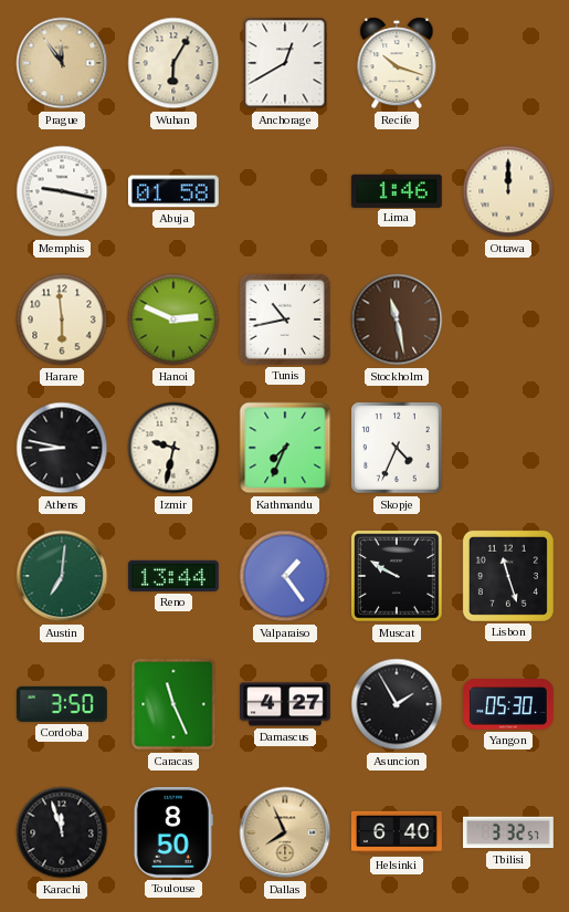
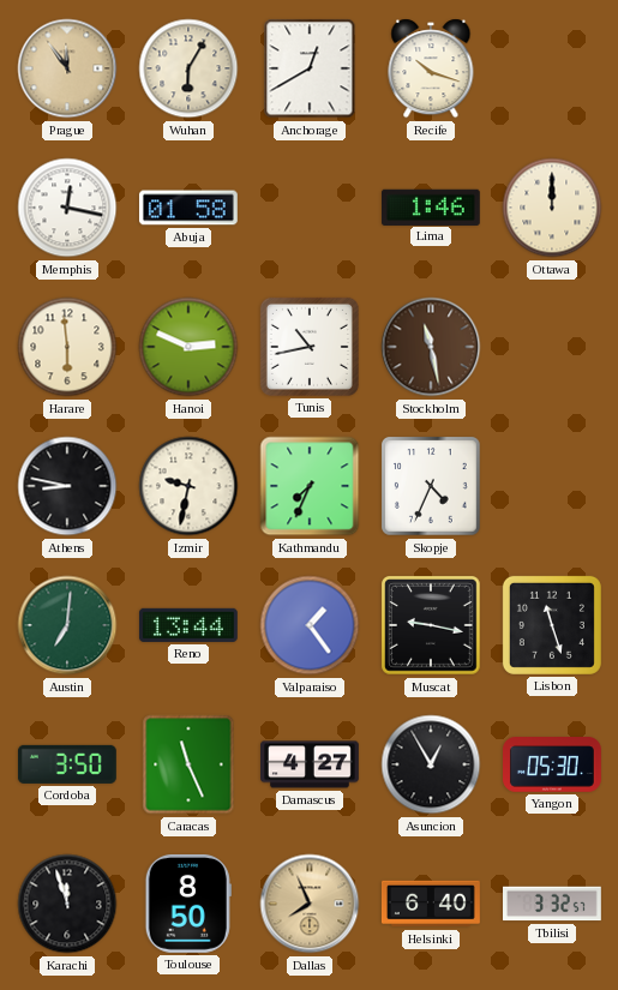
Memphis: 9:17 -> 12:17
Muscat: 9:50 -> 9:17
Asuncion: 1:55 -> 12:55
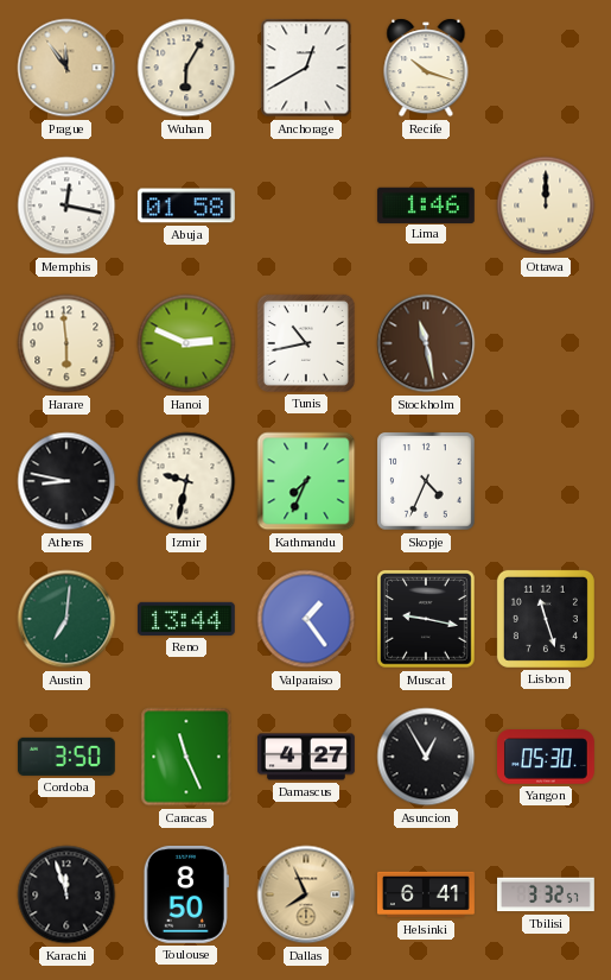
Helsinki: 6:40 -> 6:41
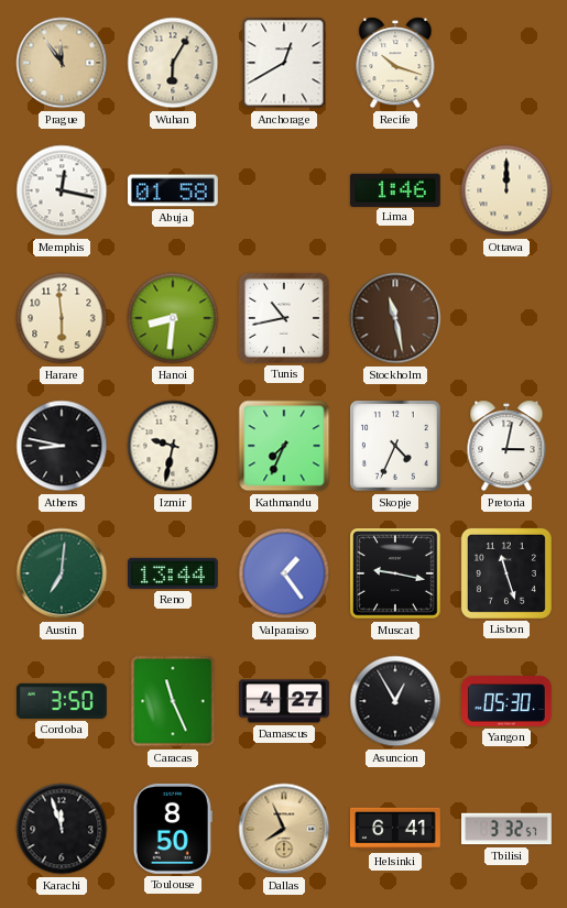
Hanoi: 2:49 -> 8:31
Pretoria: none -> 3:02
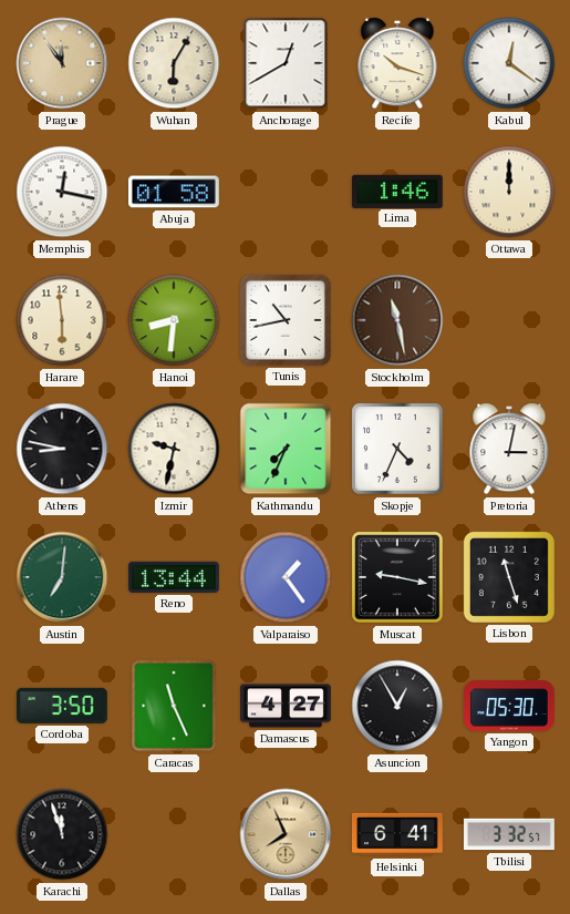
Kabul: none -> 12:21
Toulouse: 8:50 -> none
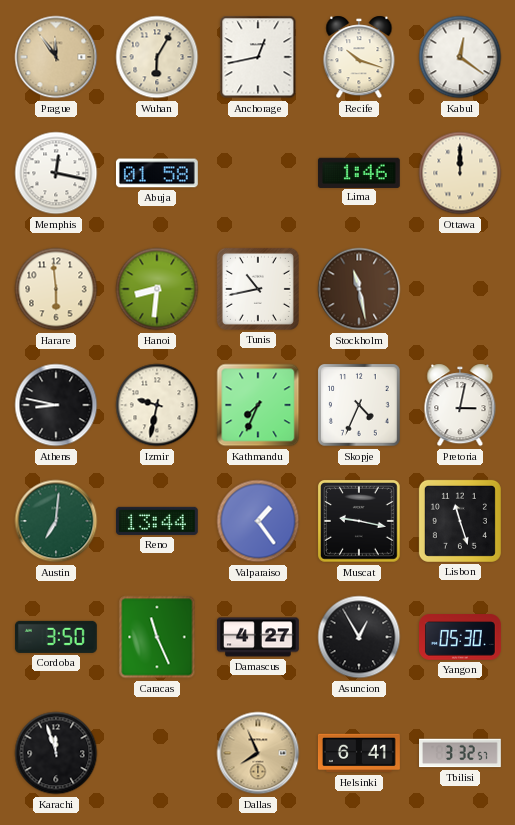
Anchorage: 12:40 -> 12:43
